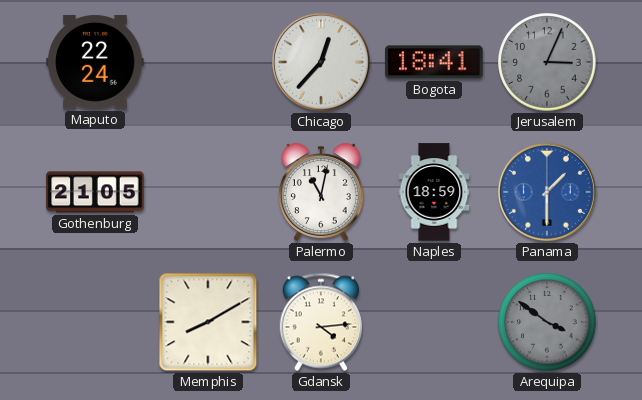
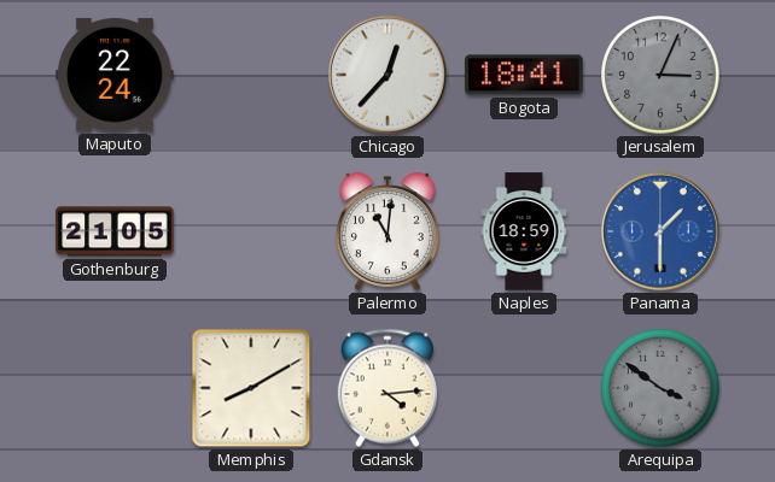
Palermo: 11:02 -> 11:01
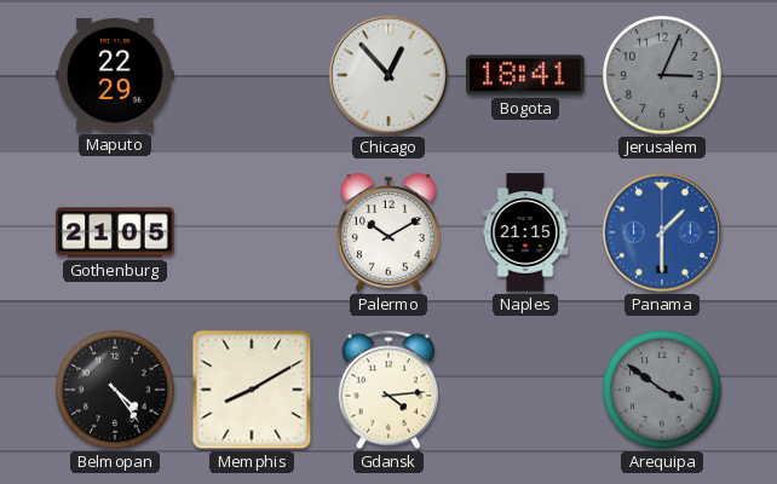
Maputo: 22:24 -> 22:29
Chicago: 12:37 -> 12:53
Palermo: 11:01 -> 10:10
Naples: 18:59 -> 21:15
Belmopan: none -> 4:24
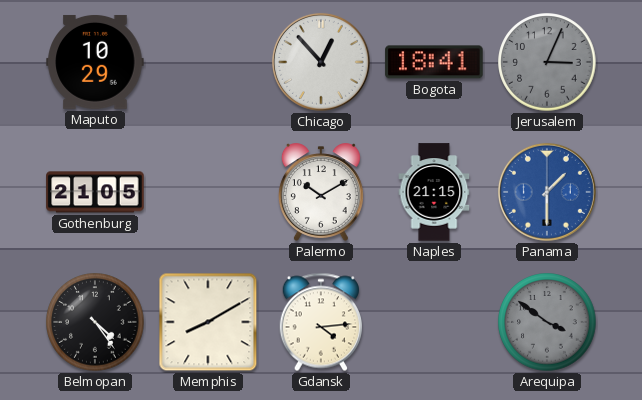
Maputo: 22:29 -> 10:29
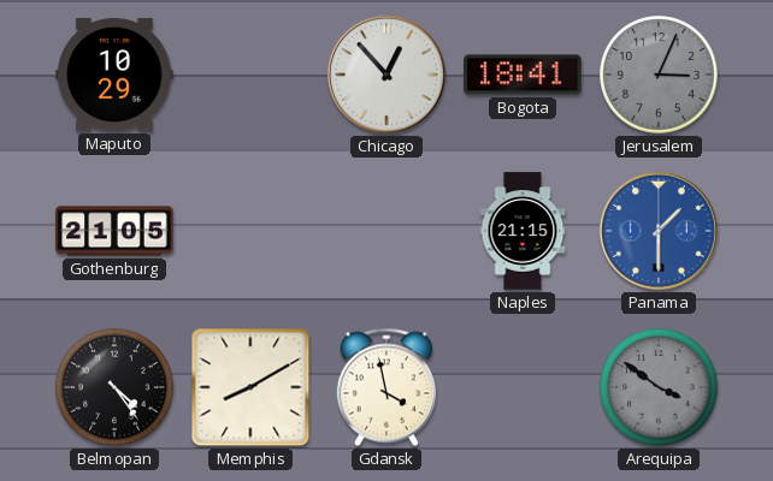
Palermo: 10:10 -> none
Gdansk: 4:14 -> 3:58
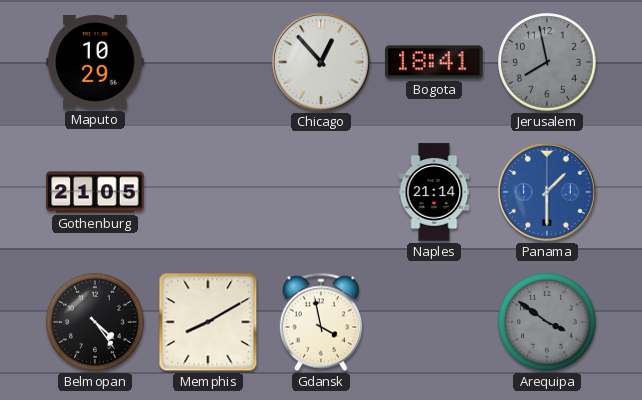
Jerusalem: 3:04 -> 7:58
Naples: 21:15 -> 21:14
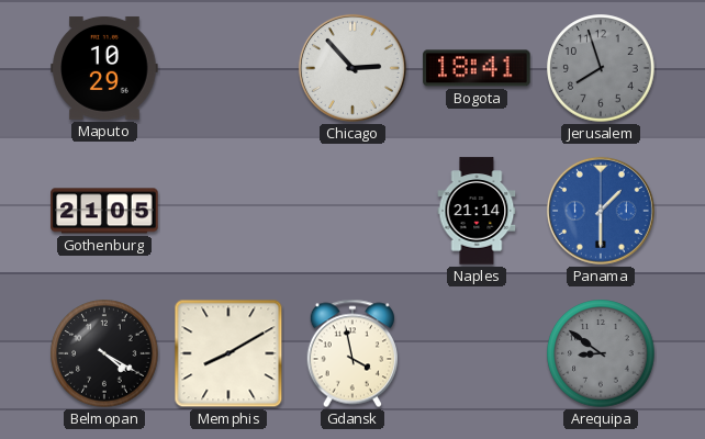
Chicago: 12:53 -> 2:53
Jerusalem: 7:58 -> 7:57
Belmopan: 4:24 -> 4:20
Arequipa: 3:51 -> 8:51
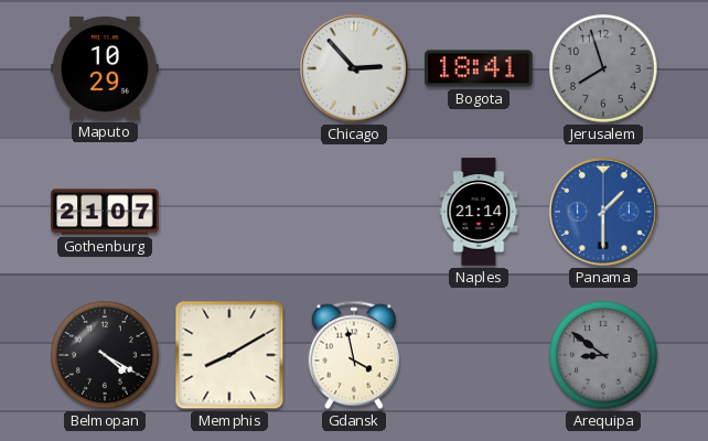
Gothenburg: 21:05 -> 21:07
